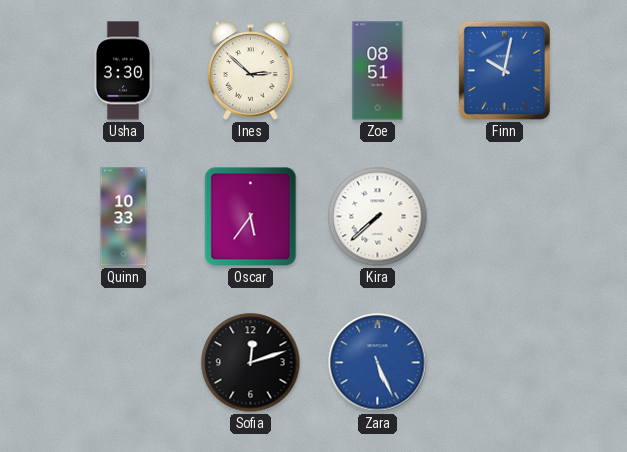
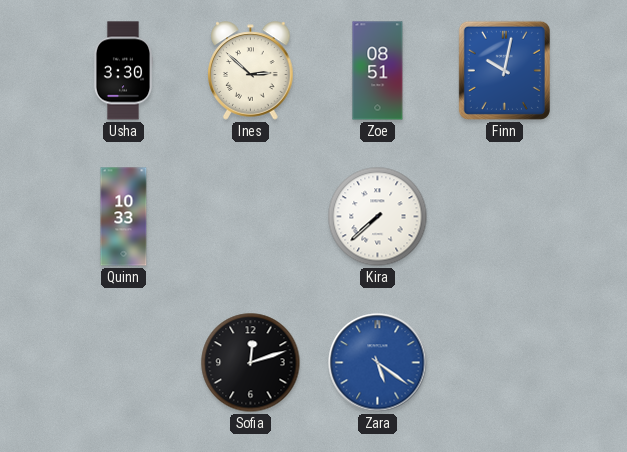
Oscar: 5:36 -> none
Zara: 5:26 -> 5:21
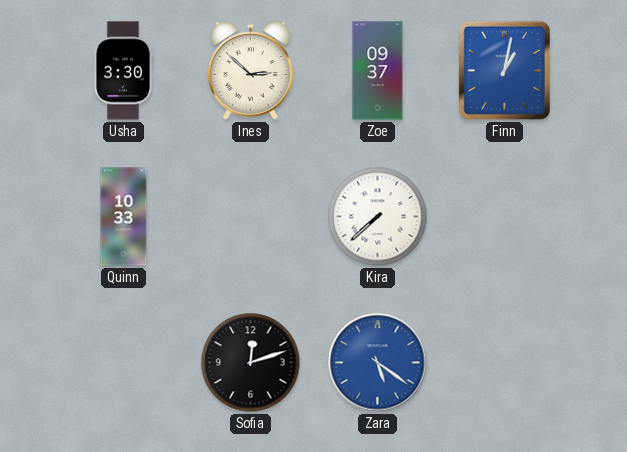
Zoe: 08:51 -> 09:37
Finn: 10:02 -> 1:02
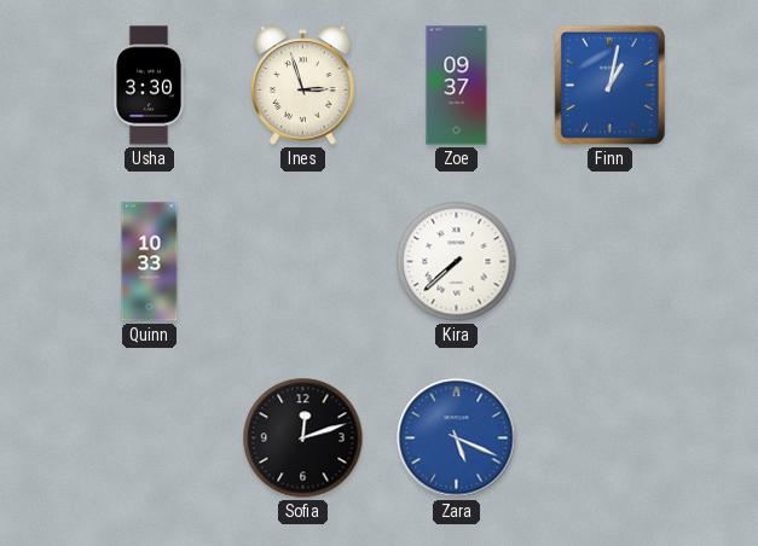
Ines: 2:52 -> 2:57
Zara: 5:21 -> 5:19
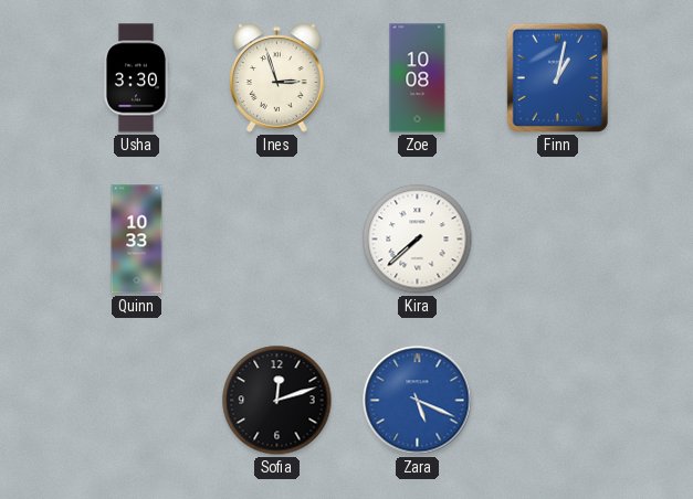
Zoe: 09:37 -> 10:08
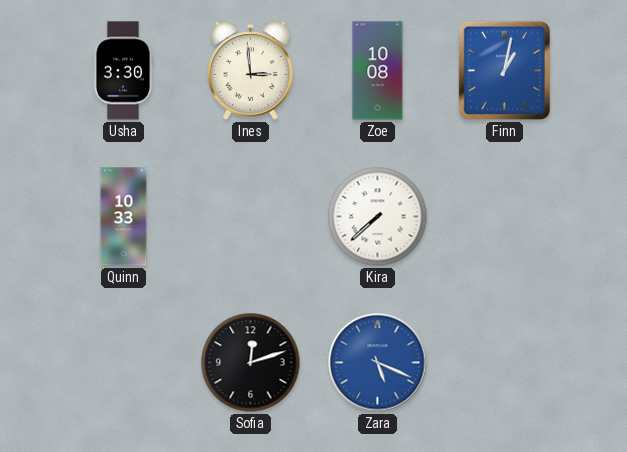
Ines: 2:57 -> 2:59
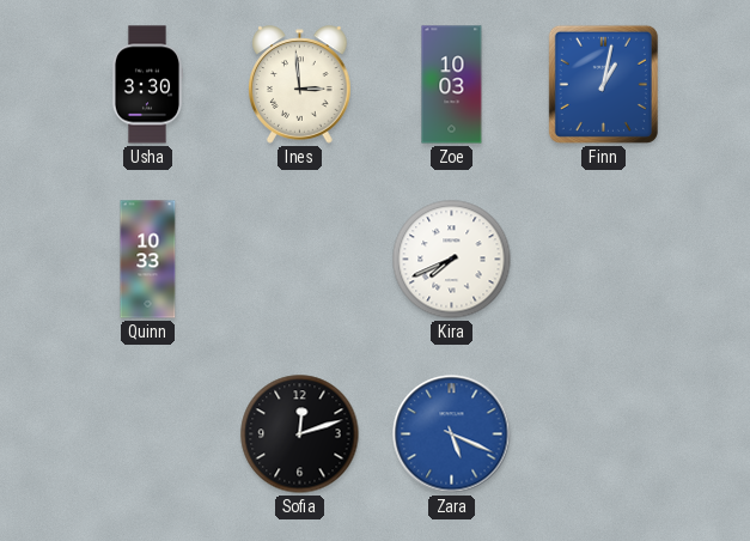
Zoe: 10:08 -> 10:03
Kira: 7:38 -> 7:41
